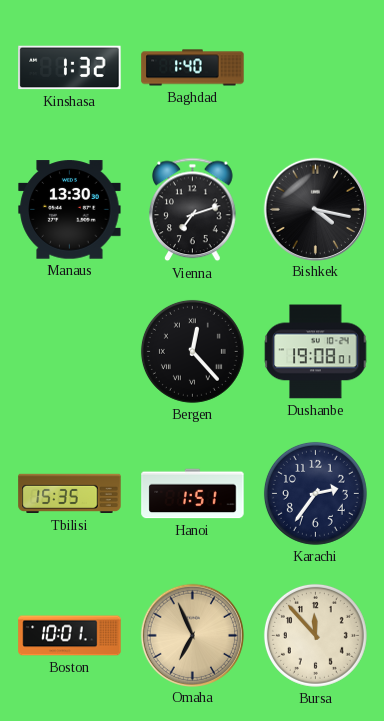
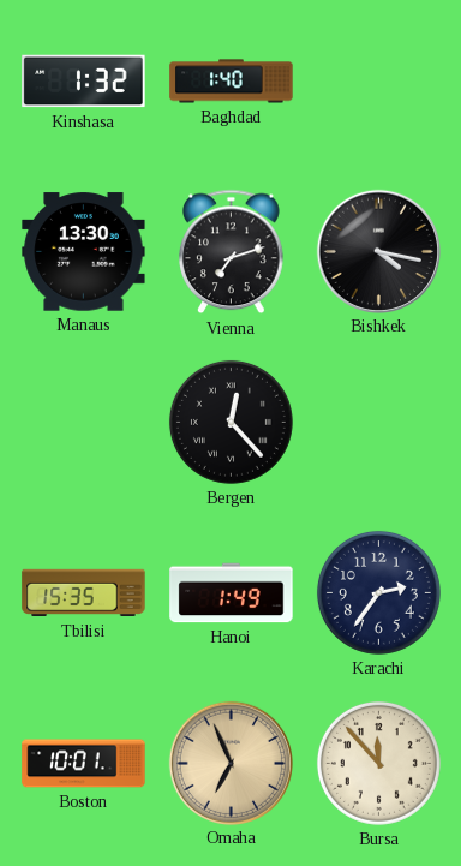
Dushanbe: 19:08 -> none
Hanoi: 1:51 -> 1:49
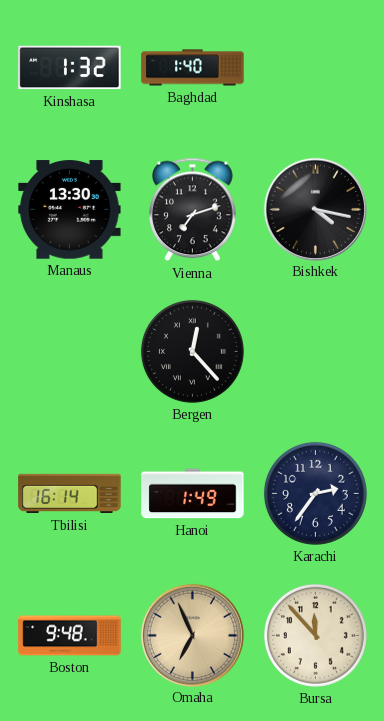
Tbilisi: 15:35 -> 16:14
Boston: 10:01 -> 9:48
